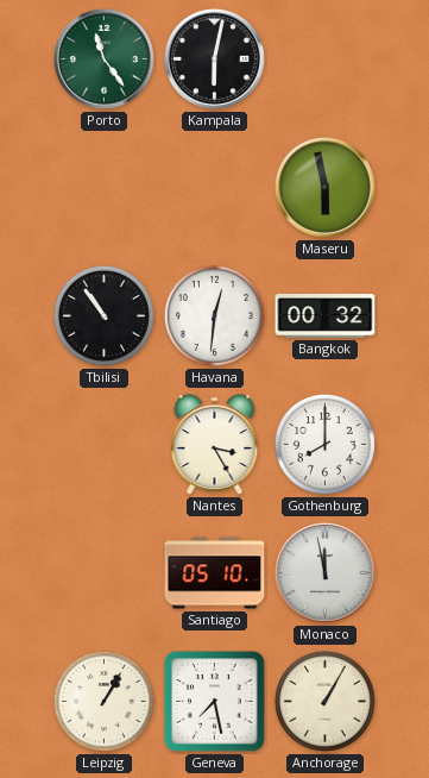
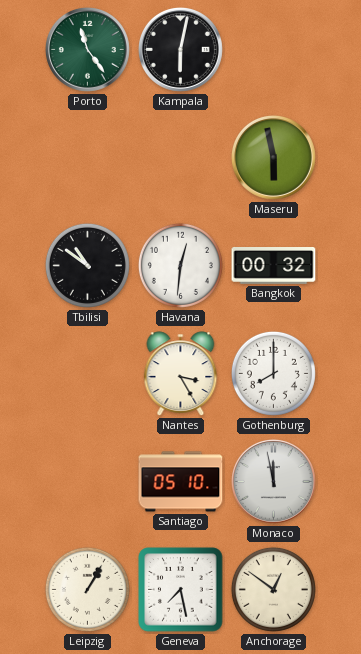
Tbilisi: 10:54 -> 10:51
Anchorage: 1:05 -> 12:51
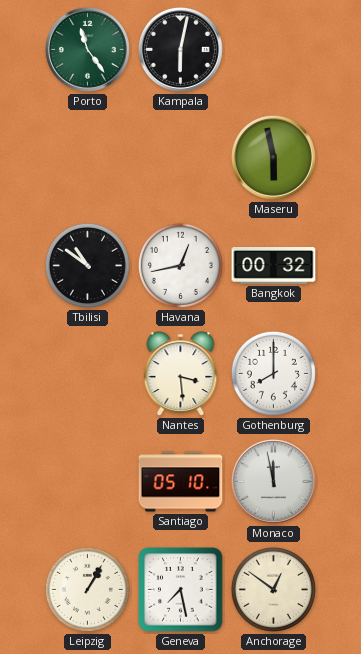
Havana: 12:31 -> 12:43
Nantes: 3:25 -> 3:29
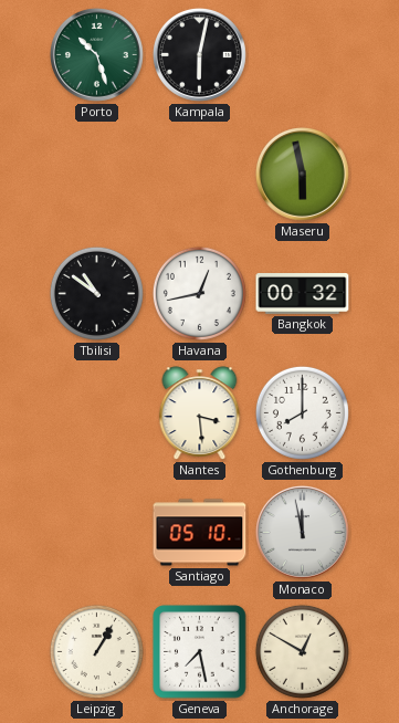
Porto: 11:24 -> 10:27
Anchorage: 12:51 -> 12:50
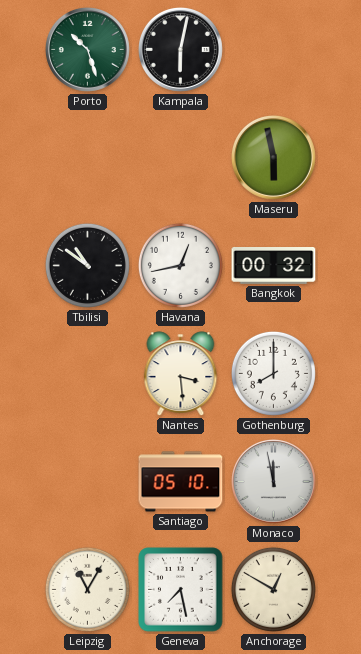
Leipzig: 1:05 -> 11:05
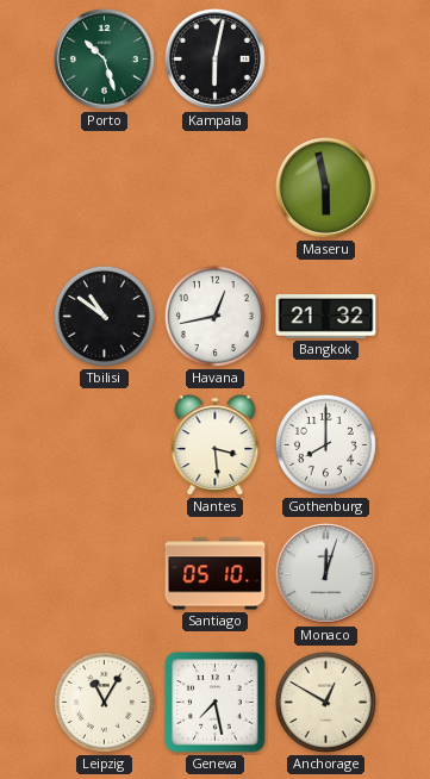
Bangkok: 00:32 -> 21:32
Monaco: 11:58 -> 12:03
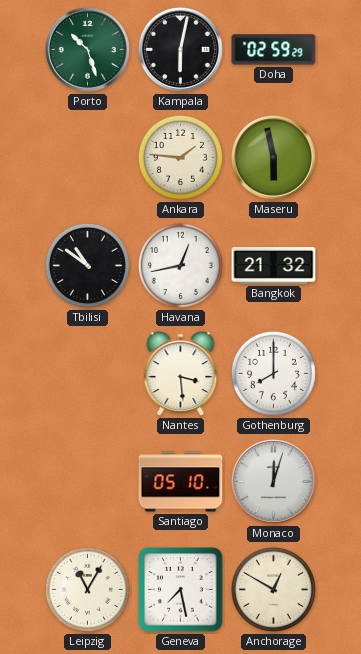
Doha: none -> 02:59
Ankara: none -> 1:46
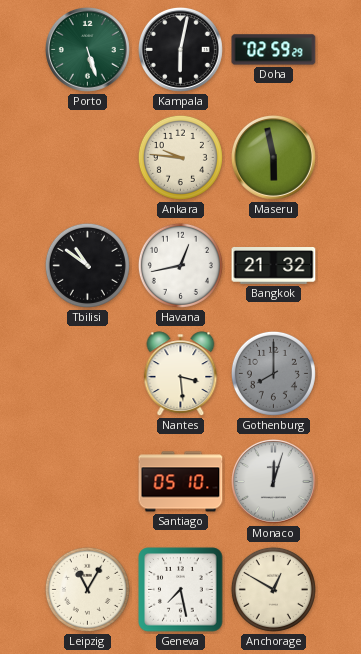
Porto: 10:27 -> 5:27
Ankara: 1:46 -> 9:46
Gothenburg dial: white -> grey
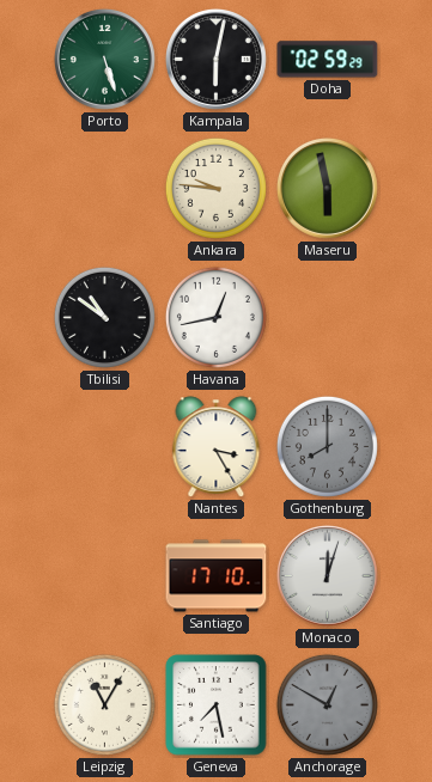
Bangkok: 21:32 -> none
Nantes: 3:29 -> 3:25
Santiago: 05:10 -> 17:10
Anchorage dial: cream -> grey
